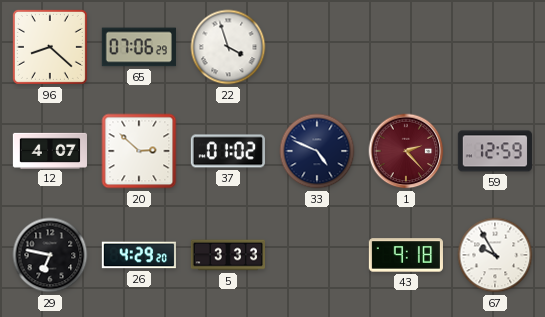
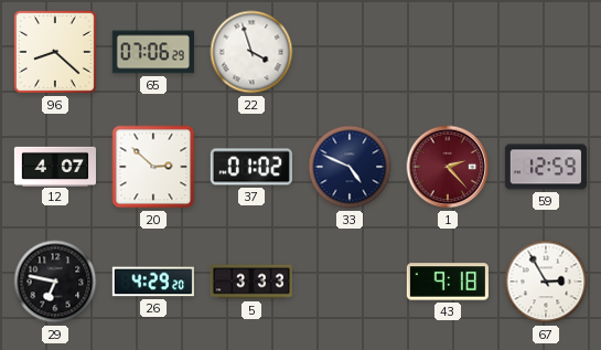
67: 9:55 -> 2:55
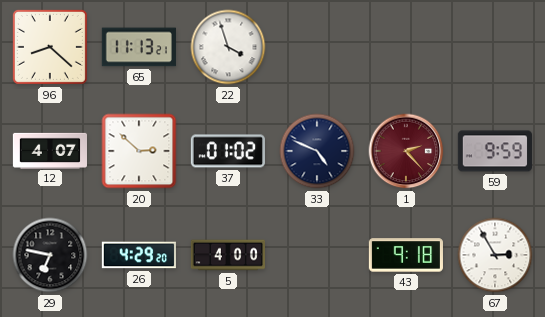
65: 07:06 -> 11:13
59: 12:59 -> 9:59
5: 3:33 -> 4:00
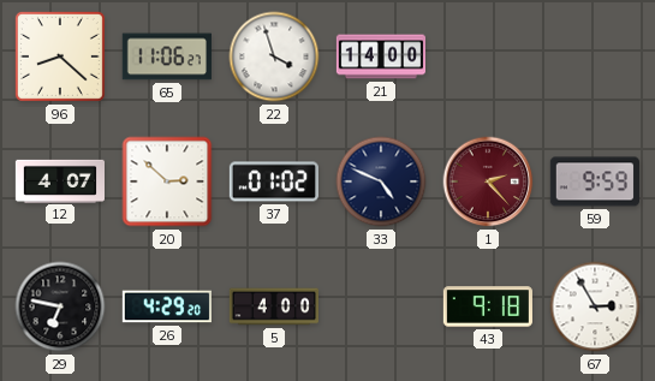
65: 11:13 -> 11:06
21: none -> 14:00
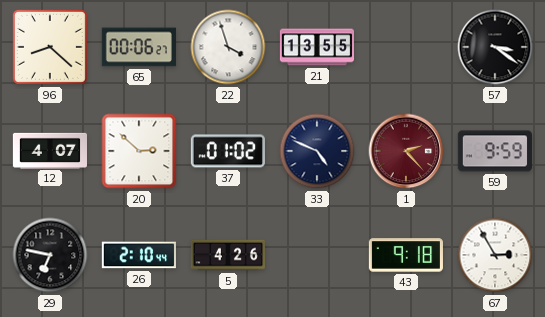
65: 11:06 -> 00:06
21: 14:00 -> 13:55
57: none -> 3:21
26: 4:29 -> 2:10
5: 4:00 -> 4:26
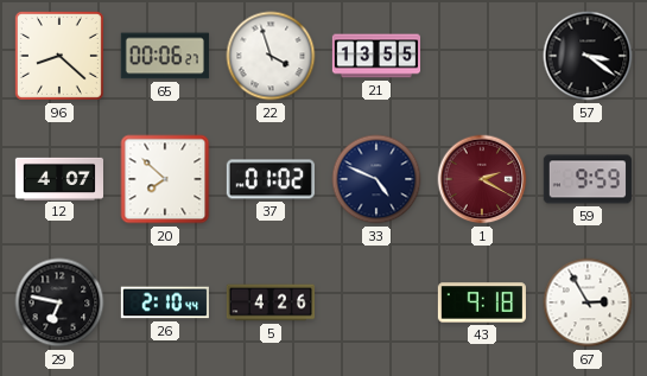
20: 2:52 -> 7:52
1: 2:23 -> 2:20
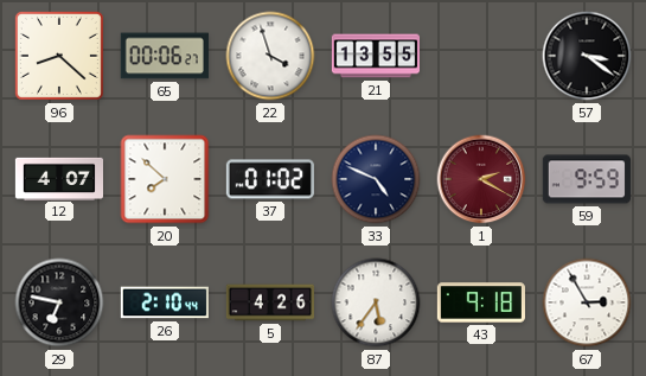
87: none -> 5:36
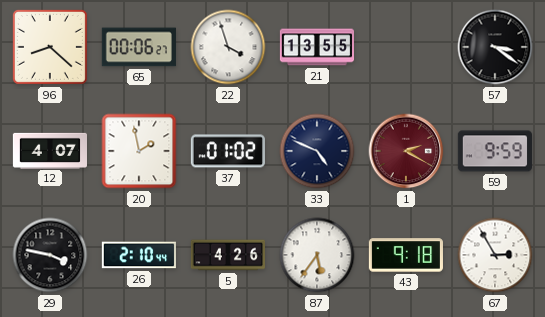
20: 7:52 -> 1:58
29: 6:47 -> 3:47
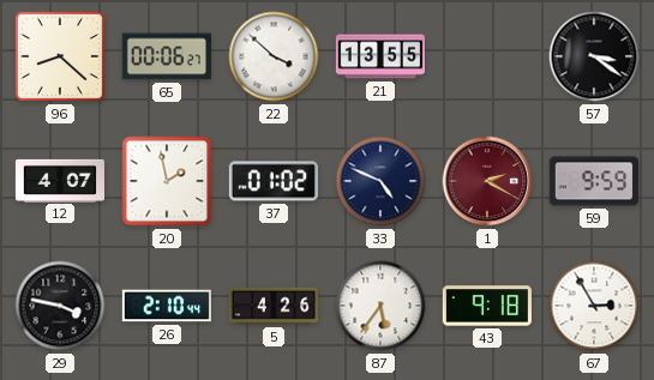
22: 3:57 -> 3:52
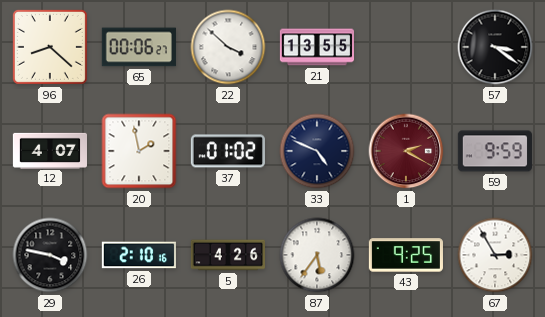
26: 2:10:44 -> 2:10:16
43: 9:18 -> 9:25
